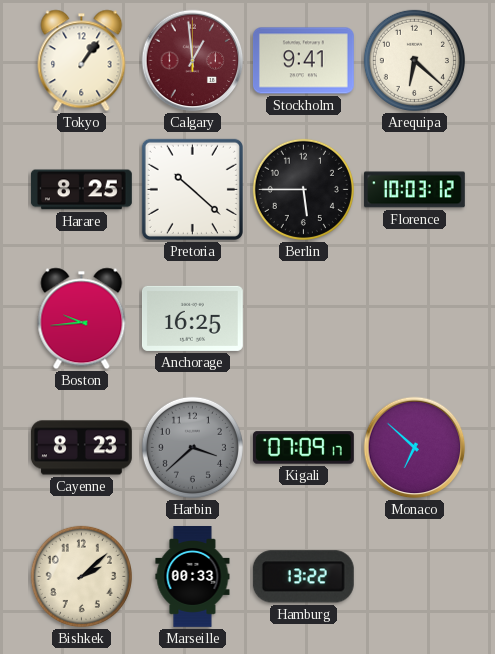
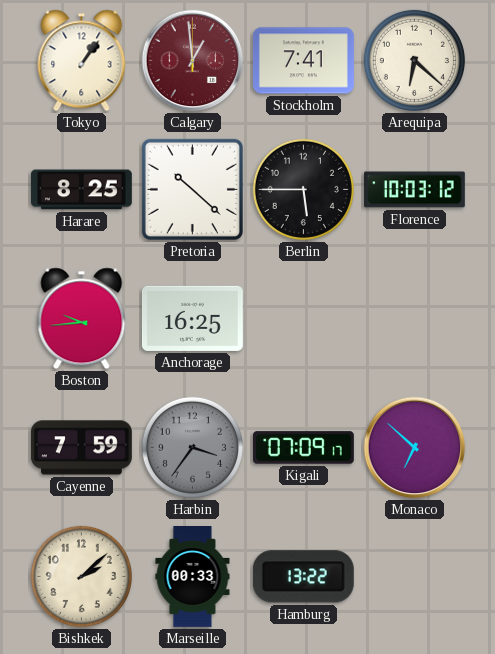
Stockholm: 9:41 -> 7:41
Cayenne: 8:23 -> 7:59
Harbin: 3:38 -> 3:36
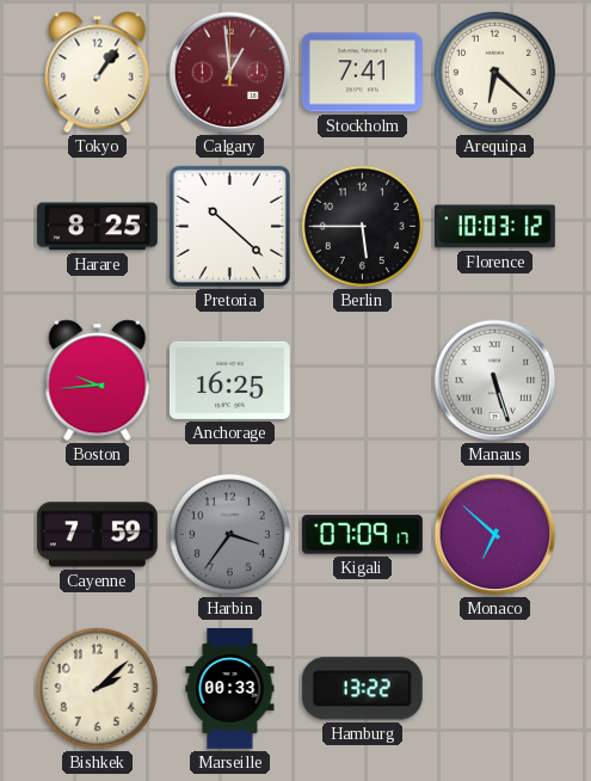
Manaus: none -> 5:27
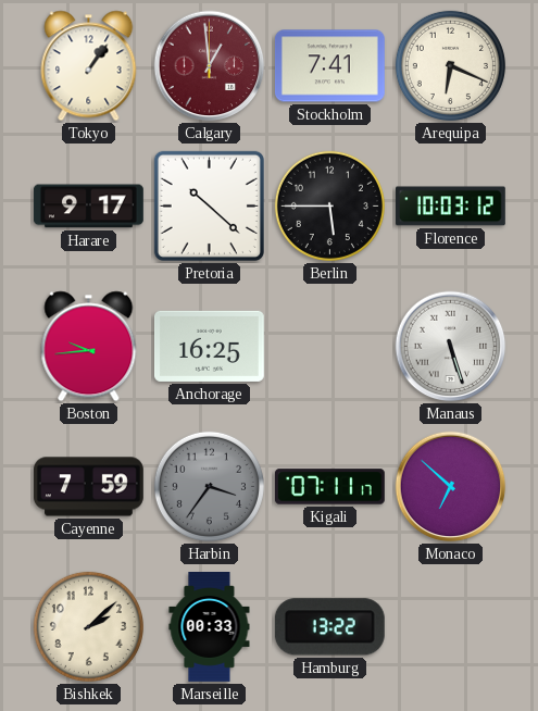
Arequipa: 6:22 -> 6:19
Harare: 8:25 -> 9:17
Kigali: 07:09 -> 07:11
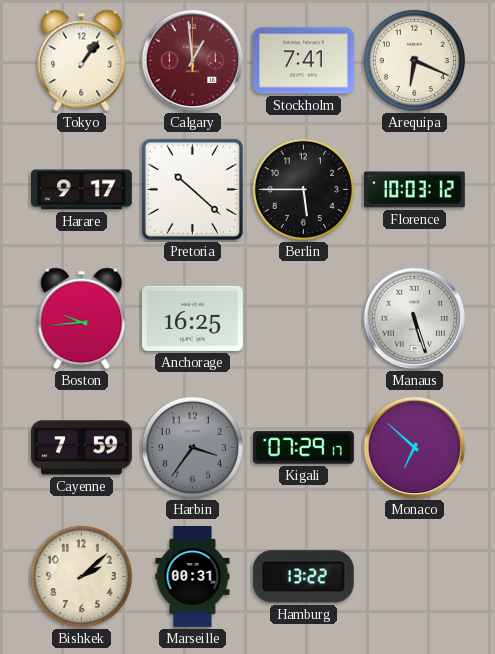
Kigali: 07:11 -> 07:29
Marseille: 00:33 -> 00:31
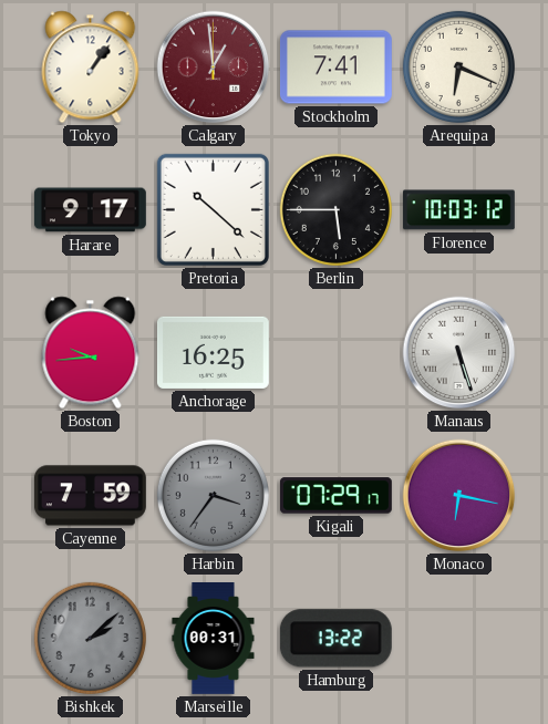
Monaco: 6:52 -> 6:17
Bishkek dial: cream -> grey
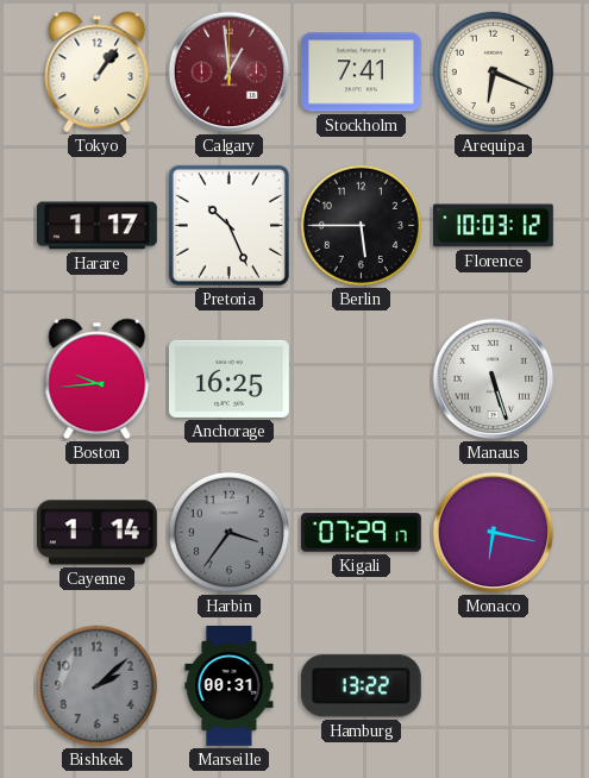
Harare: 9:17 -> 1:17
Pretoria: 10:22 -> 10:26
Cayenne: 7:59 -> 1:14
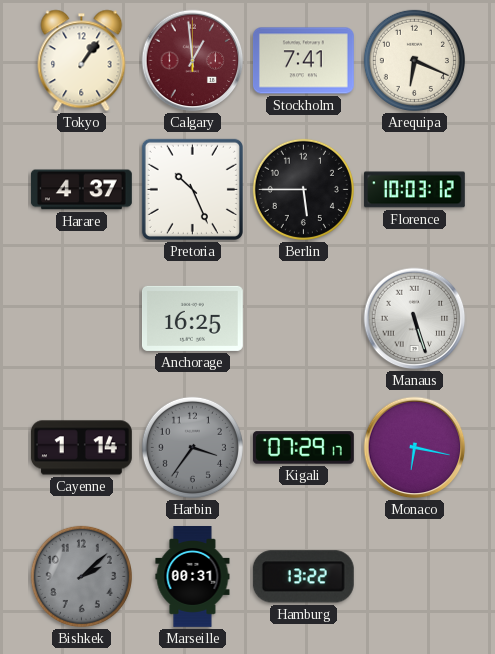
Harare: 1:17 -> 4:37
Boston: 9:44 -> none
